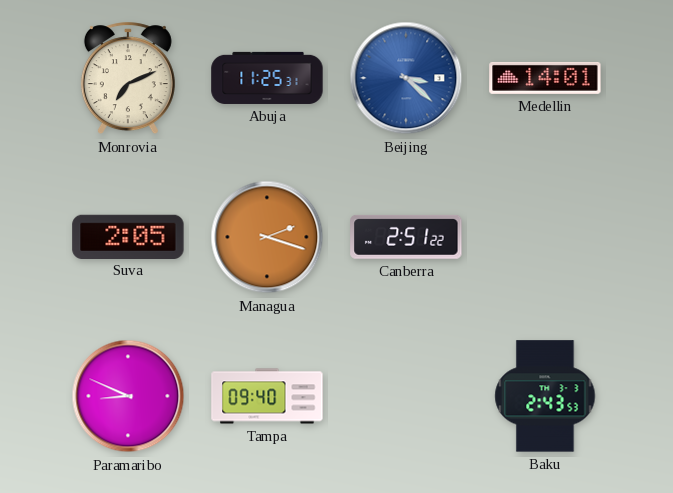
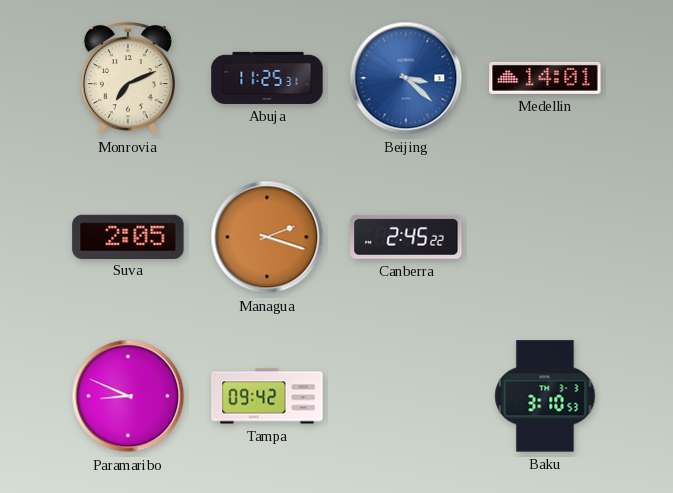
Canberra: 2:51 -> 2:45
Tampa: 09:40 -> 09:42
Baku: 2:43 -> 3:10
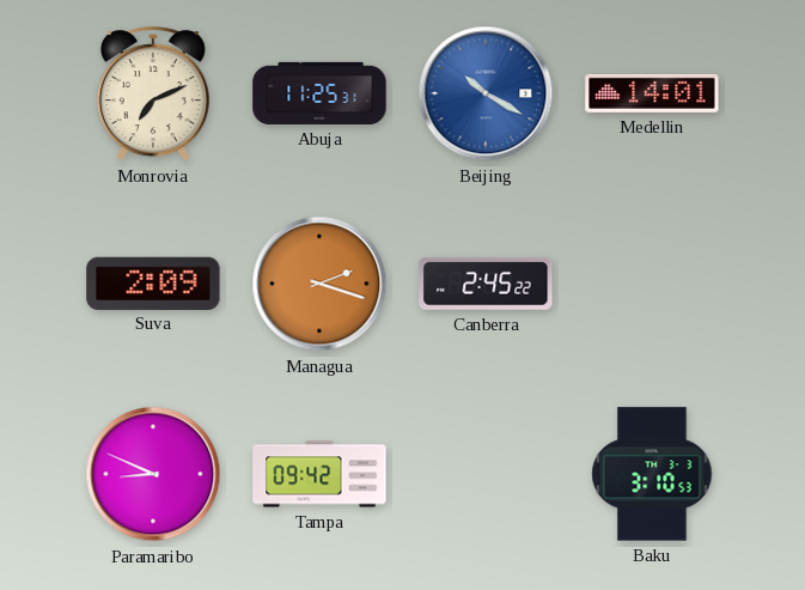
Beijing: 3:22 -> 10:20
Suva: 2:05 -> 2:09
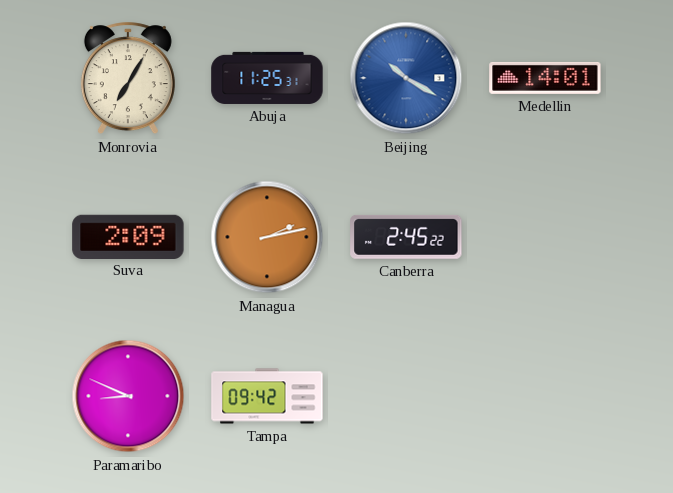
Monrovia: 7:11 -> 7:05
Managua: 2:18 -> 2:13
Baku: 3:10 -> none
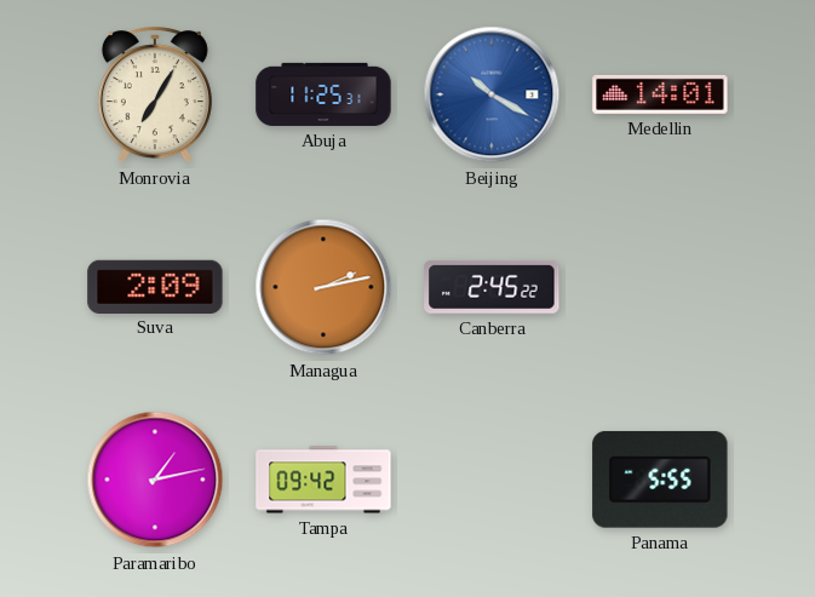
Paramaribo: 8:49 -> 1:13
Panama: none -> 5:55
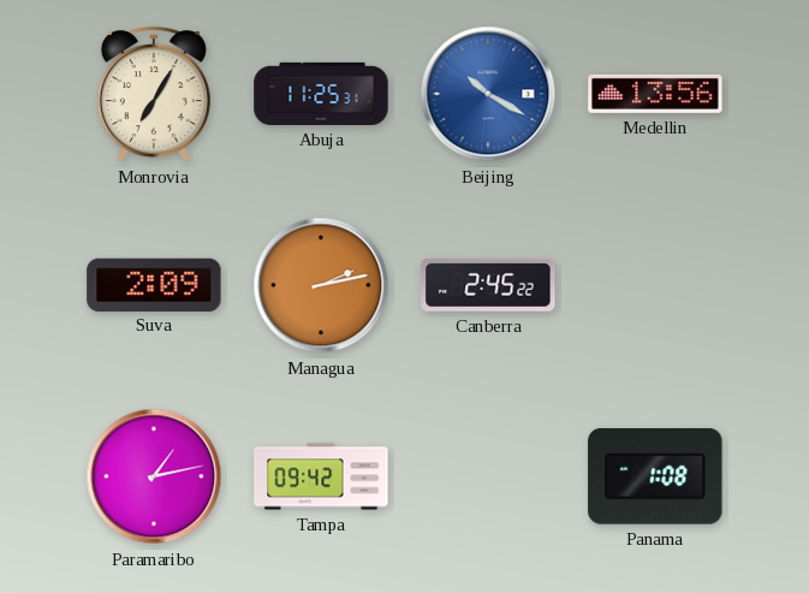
Medellin: 14:01 -> 13:56
Panama: 5:55 -> 1:08
